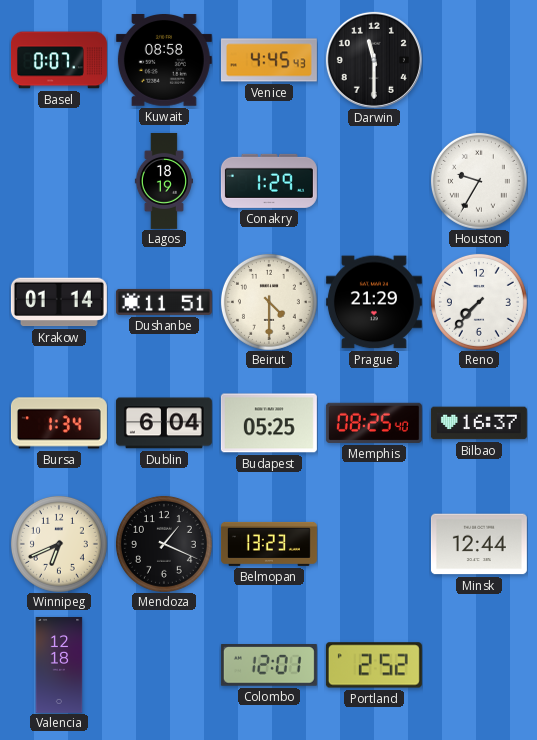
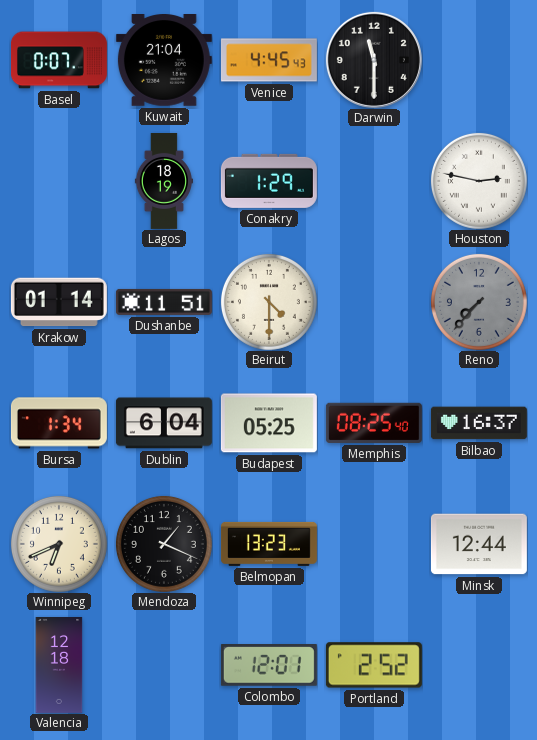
Kuwait: 08:58 -> 21:04
Houston: 9:35 -> 2:47
Prague: 21:29 -> none
Reno dial: white -> grey
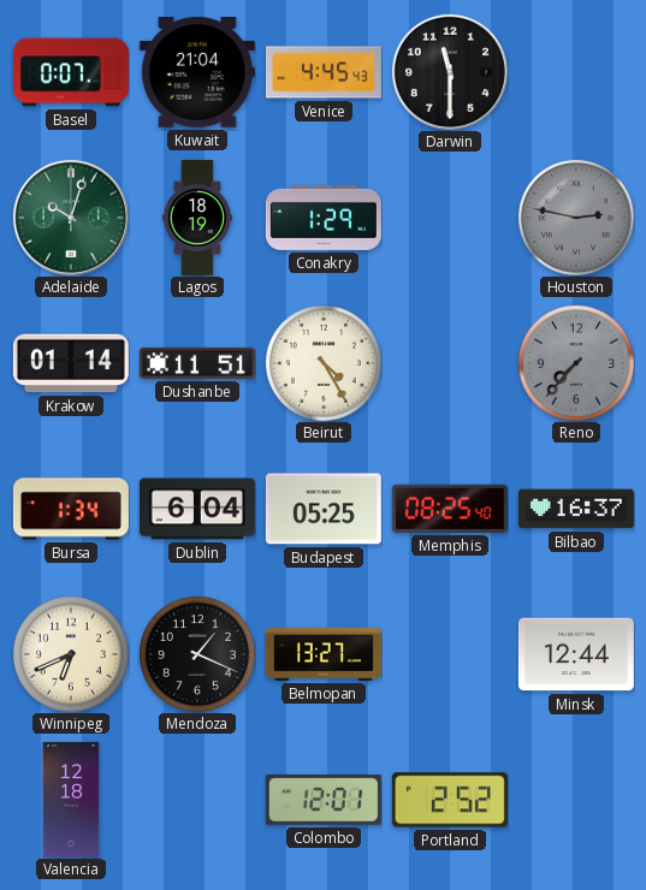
Adelaide: none -> 10:03
Houston dial: white -> grey
Beirut: 4:30 -> 4:25
Belmopan: 13:23 -> 13:27
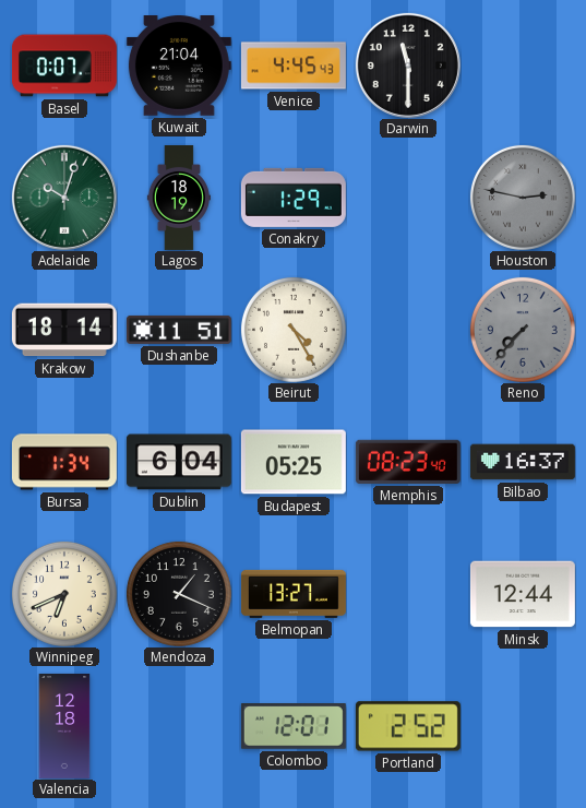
Krakow: 01:14 -> 18:14
Memphis: 08:25 -> 08:23
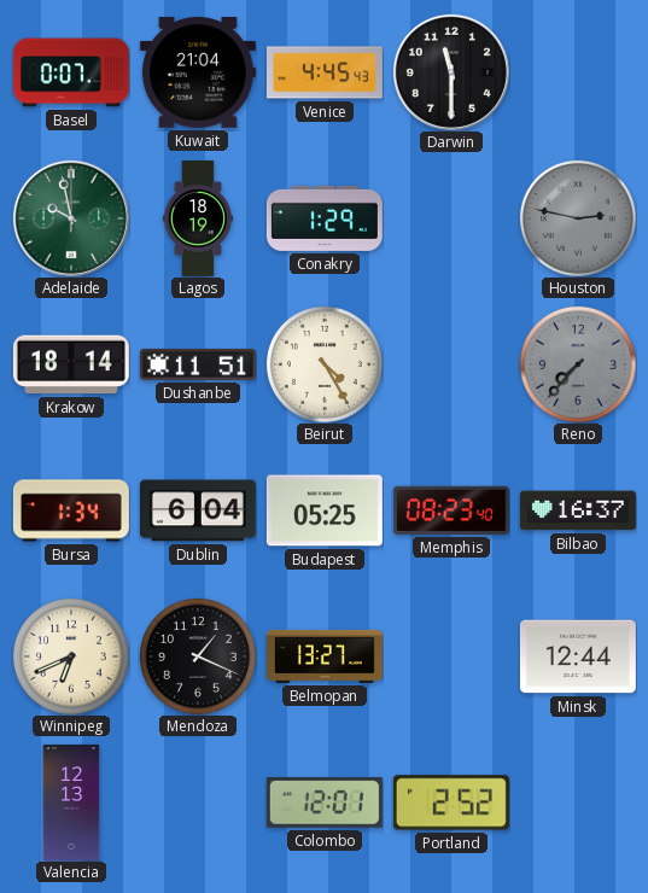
Adelaide: 10:03 -> 9:58
Valencia: 12:18 -> 12:13
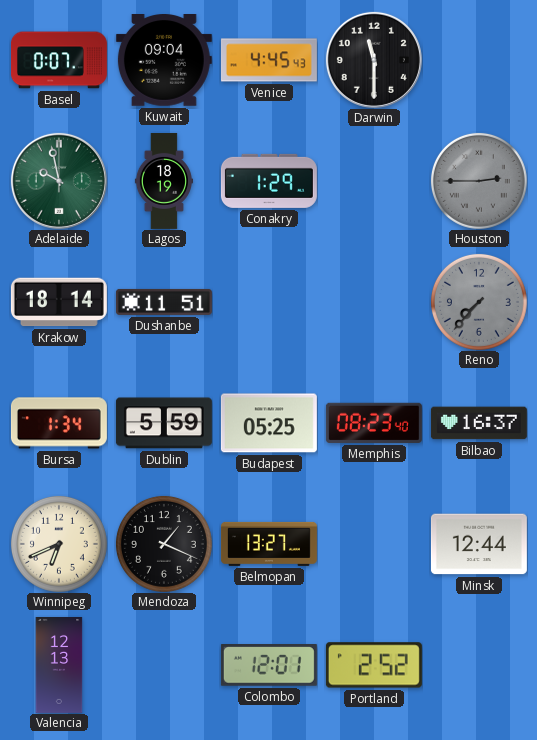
Kuwait: 21:04 -> 09:04
Houston: 2:47 -> 2:45
Beirut: 4:25 -> none
Dublin: 6:04 -> 5:59
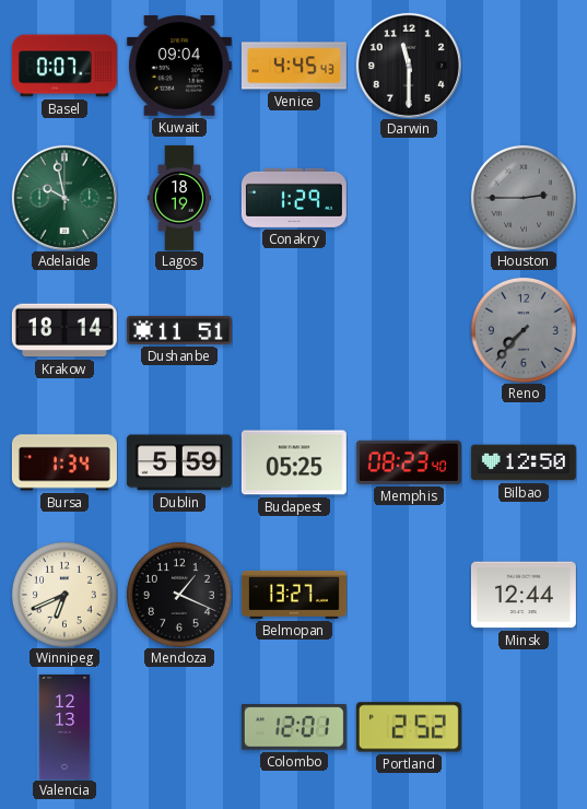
Bilbao: 16:37 -> 12:50
